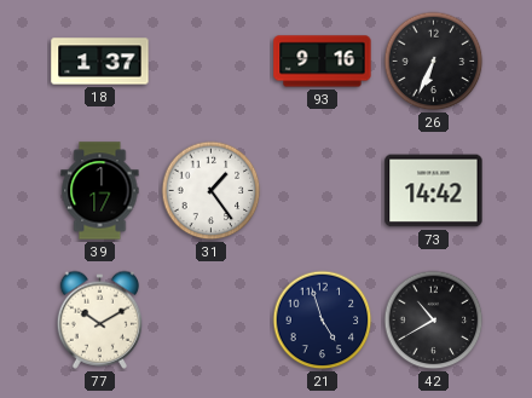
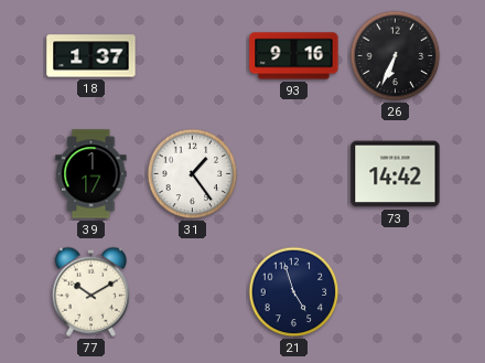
42: 10:40 -> none
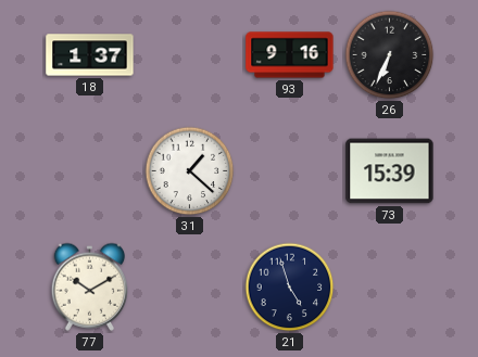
39: 1:17 -> none
31: 1:24 -> 1:22
73: 14:42 -> 15:39
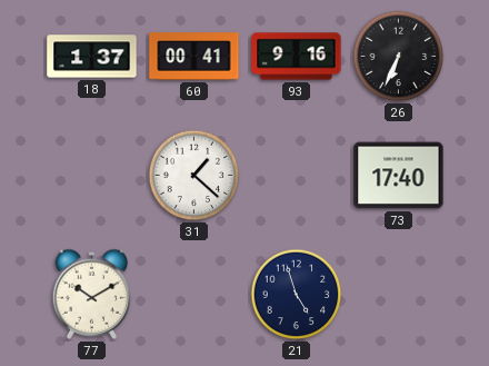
60: none -> 00:41
73: 15:39 -> 17:40
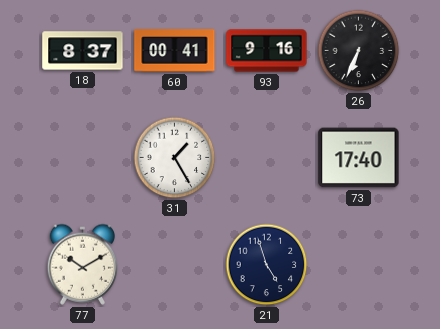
18: 1:37 -> 8:37
31: 1:22 -> 1:25
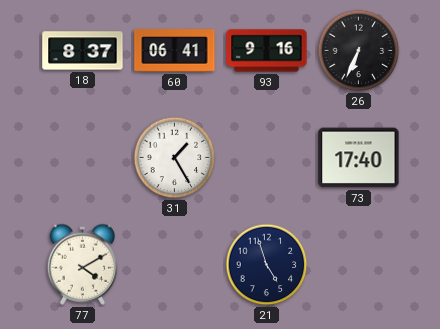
60: 00:41 -> 06:41
77: 10:10 -> 4:10
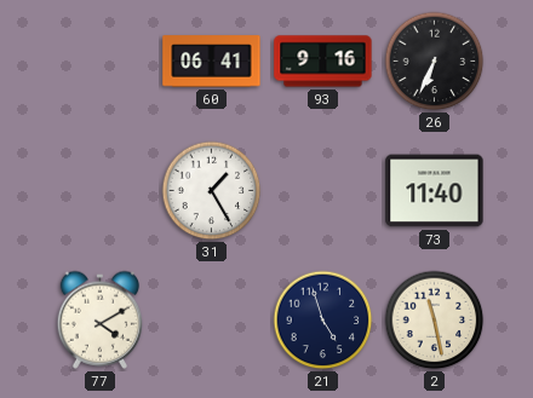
18: 8:37 -> none
73: 17:40 -> 11:40
2: none -> 11:28
